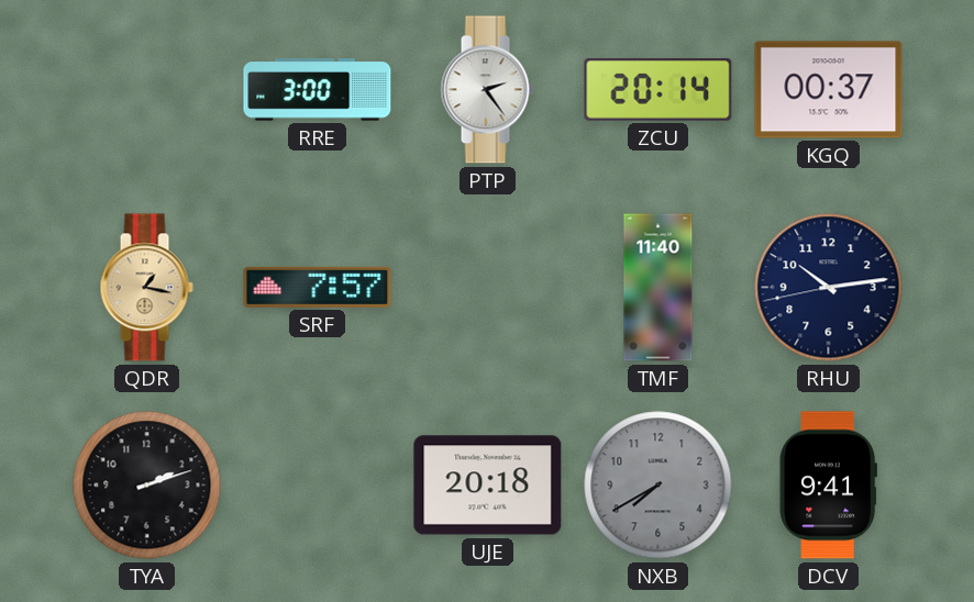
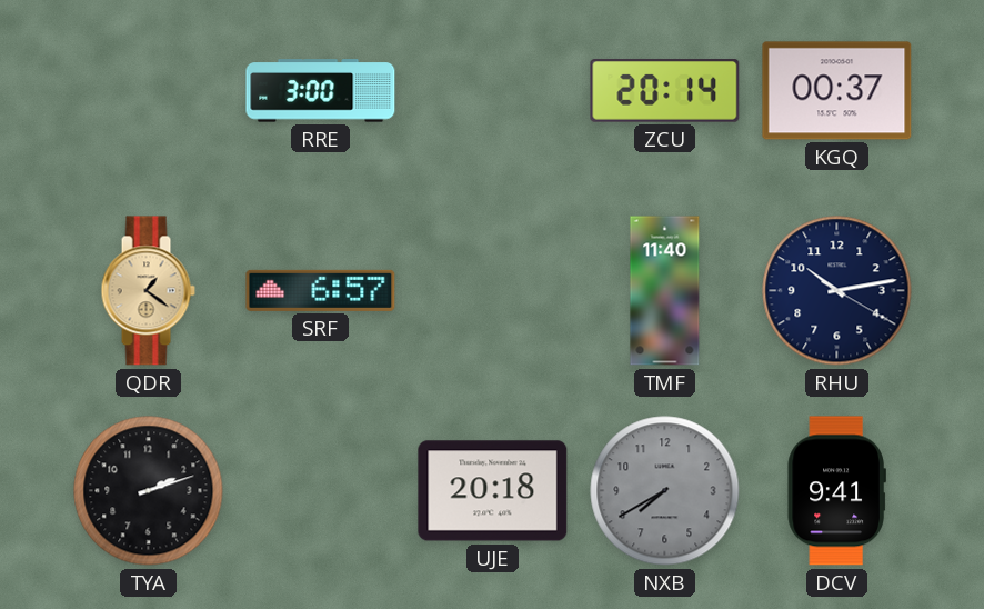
PTP: 2:24 -> none
QDR: 1:17 -> 1:21
SRF: 7:57 -> 6:57
RHU: 10:13:43 -> 10:13:20
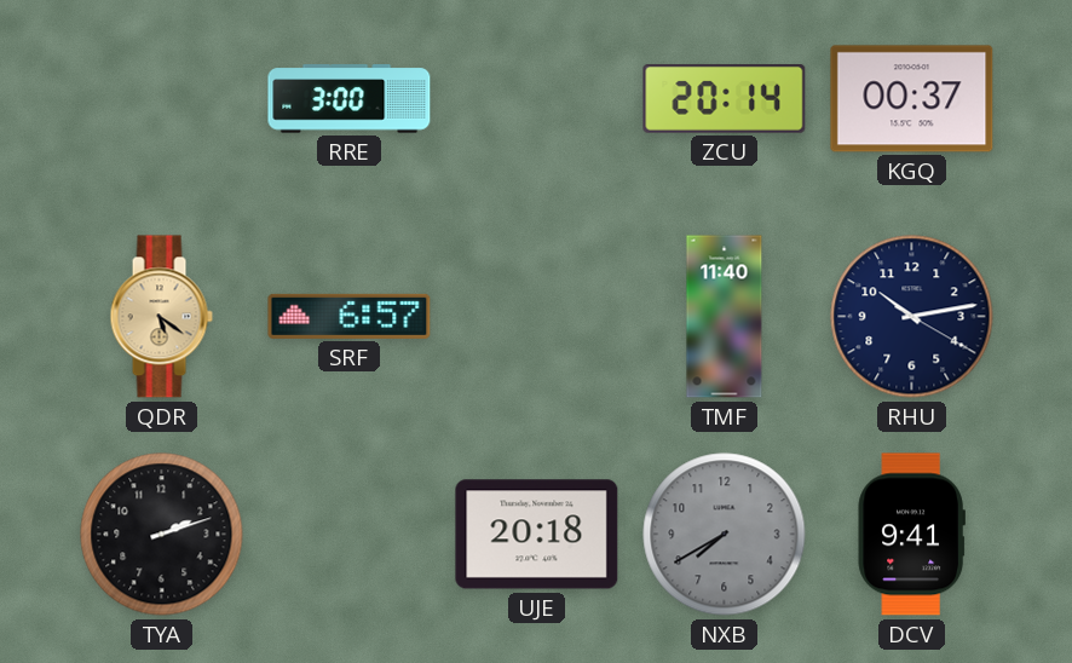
QDR: 1:21 -> 5:21
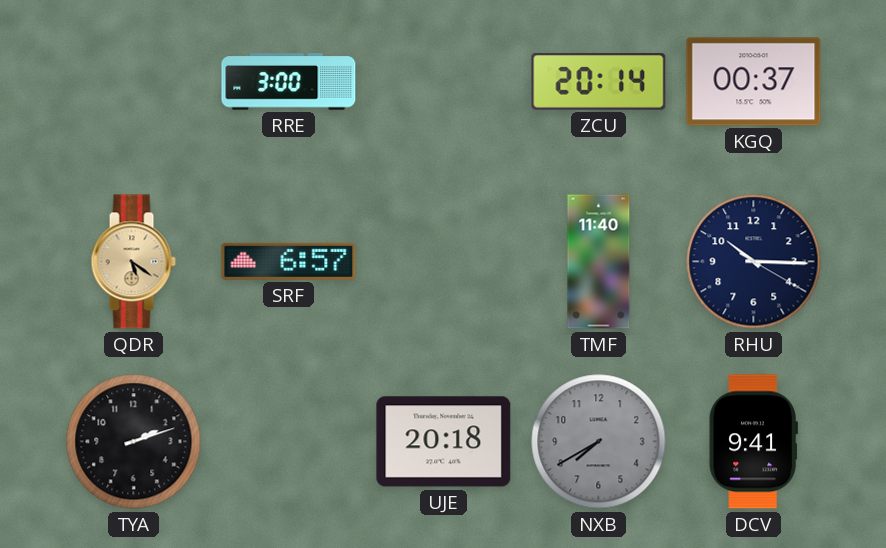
RHU: 10:13 -> 10:15
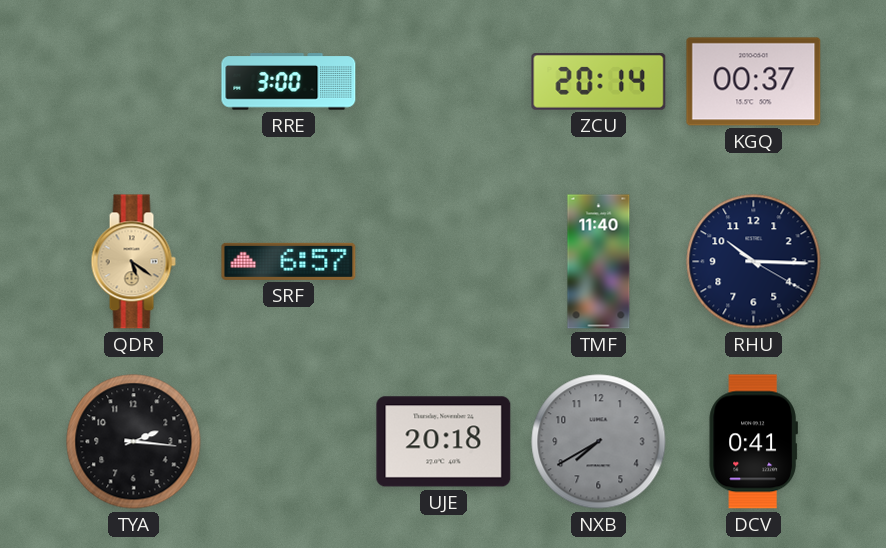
TYA: 2:12 -> 2:16
DCV: 9:41 -> 0:41
